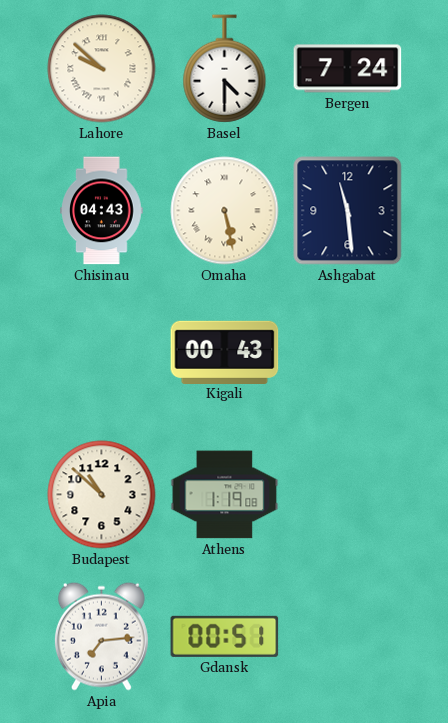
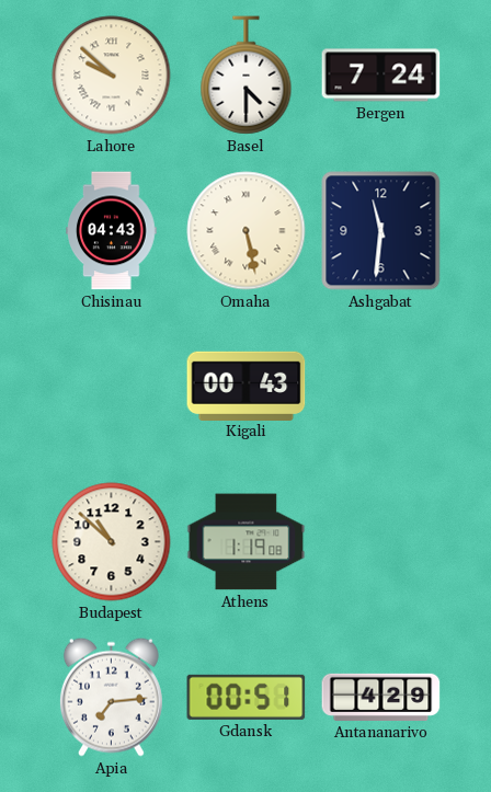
Ashgabat: 11:29 -> 11:31
Antananarivo: none -> 4:29
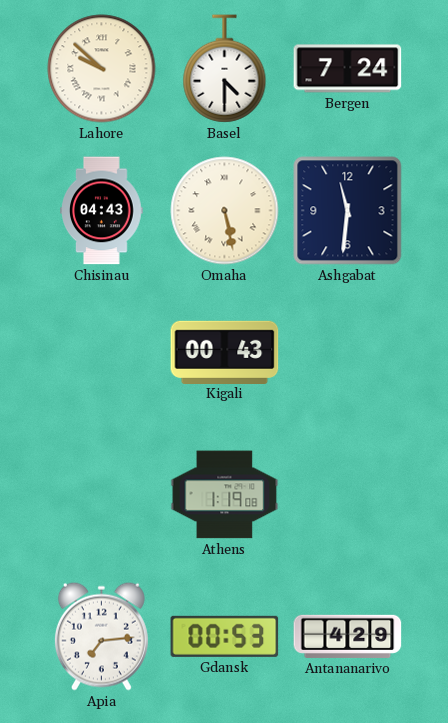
Budapest: 10:52 -> none
Gdansk: 00:51 -> 00:53
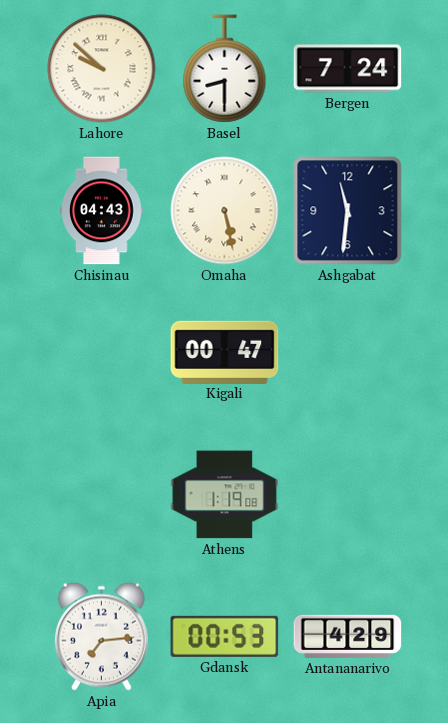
Basel: 4:30 -> 8:30
Kigali: 00:43 -> 00:47
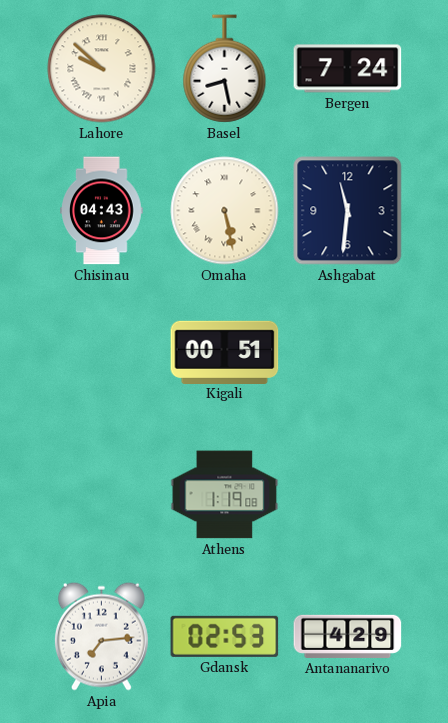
Basel: 8:30 -> 8:28
Kigali: 00:47 -> 00:51
Gdansk: 00:53 -> 02:53
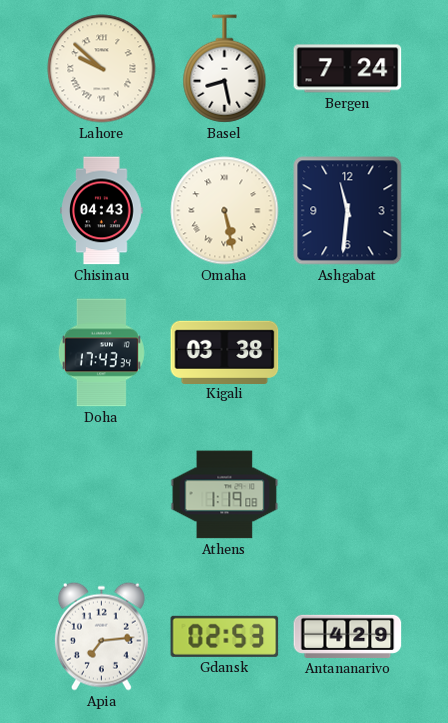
Doha: none -> 17:43
Kigali: 00:51 -> 03:38
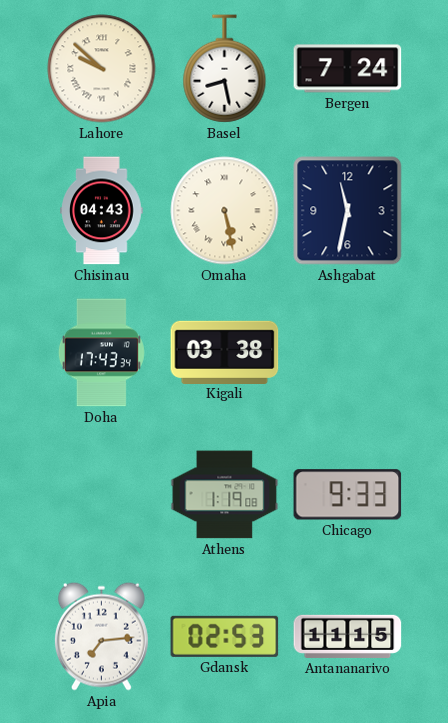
Ashgabat: 11:31 -> 11:32
Chicago: none -> 9:33
Antananarivo: 4:29 -> 11:15
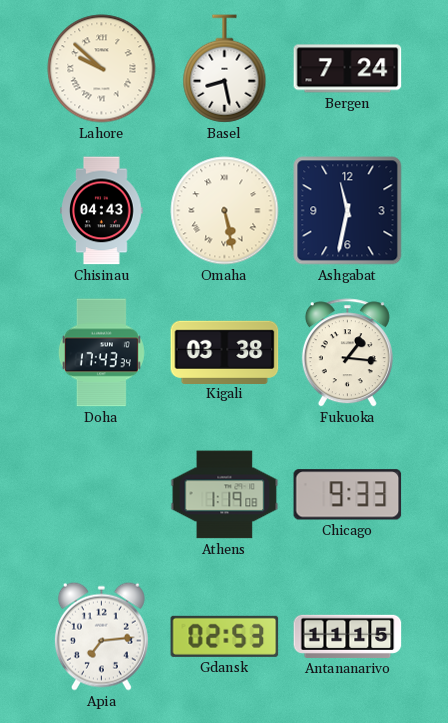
Fukuoka: none -> 1:16
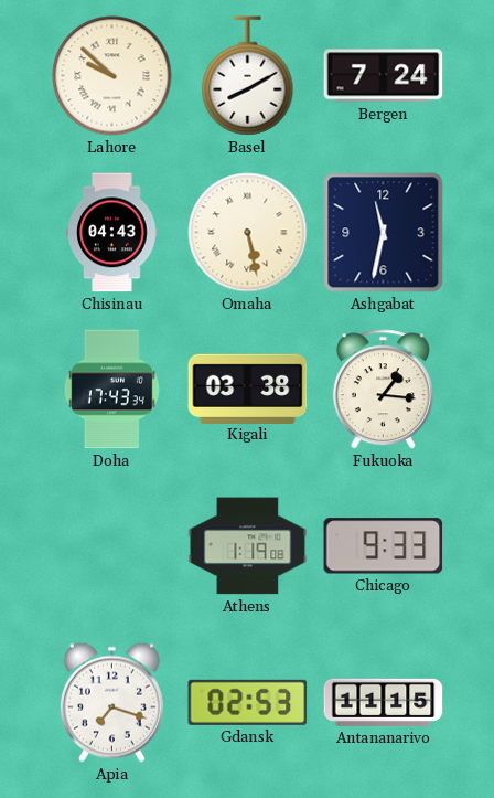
Basel: 8:28 -> 8:10
Apia: 7:14 -> 7:18
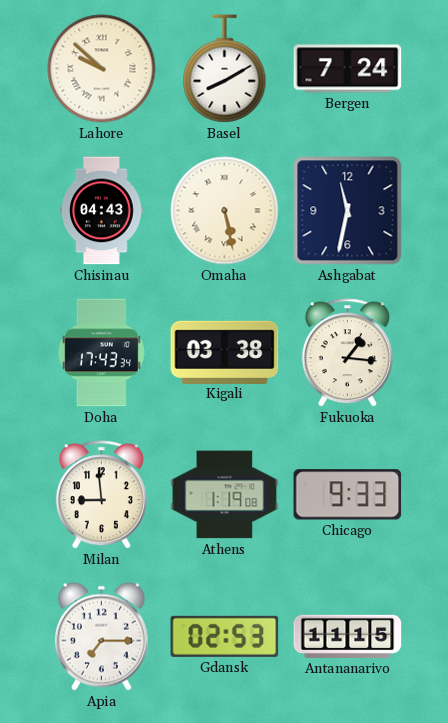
Milan: none -> 8:59
Apia: 7:18 -> 7:15
